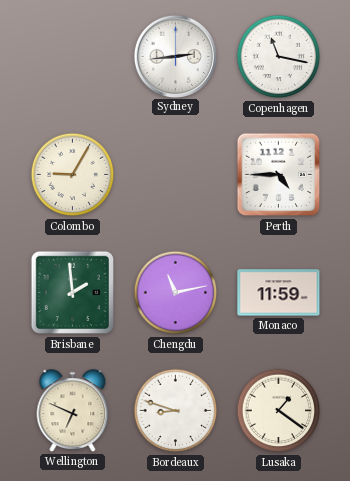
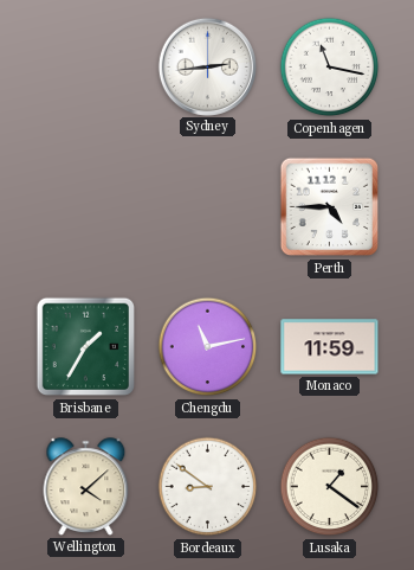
Colombo: 9:05 -> none
Brisbane: 1:59 -> 1:35
Wellington: 6:49 -> 4:08
Bordeaux: 8:48 -> 8:51
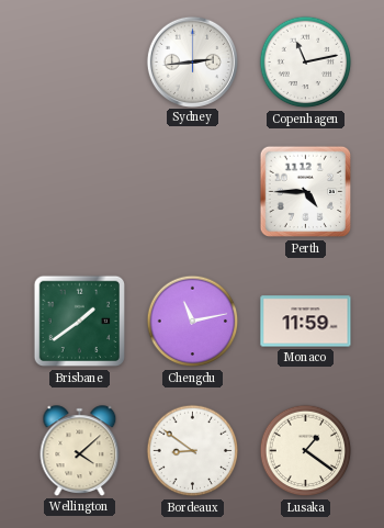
Copenhagen: 11:17 -> 11:13
Brisbane: 1:35 -> 1:39
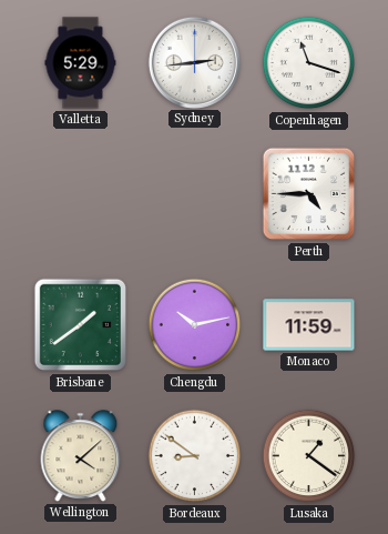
Valletta: none -> 5:29
Copenhagen: 11:13 -> 11:18
Chengdu: 11:13 -> 10:13
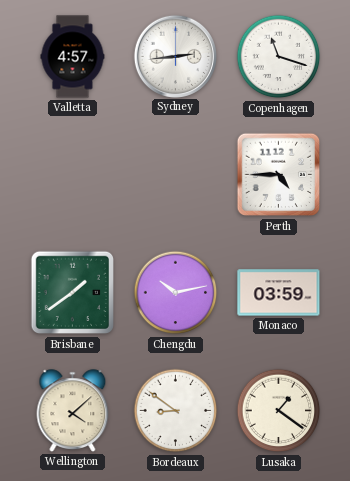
Valletta: 5:29 -> 4:57
Monaco: 11:59 -> 03:59
